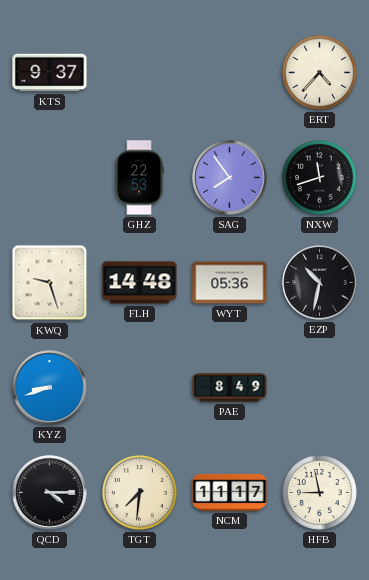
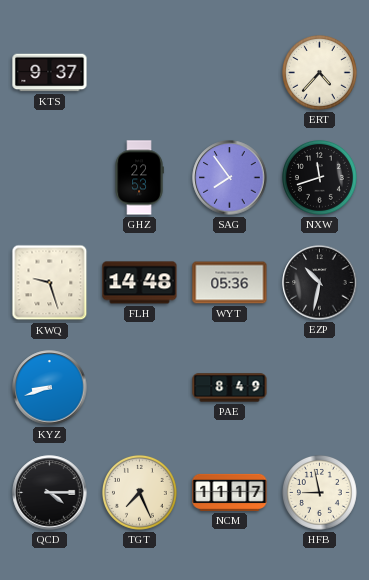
TGT: 7:31 -> 7:26
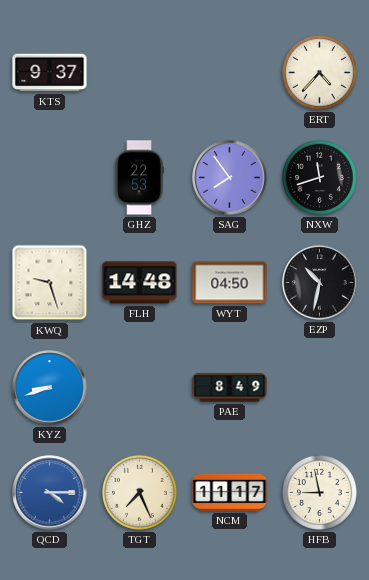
WYT: 05:36 -> 04:50
QCD dial: black -> blue
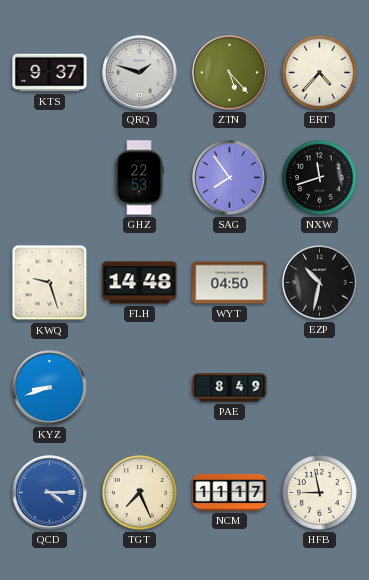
QRQ: none -> 1:48
ZTN: none -> 5:23
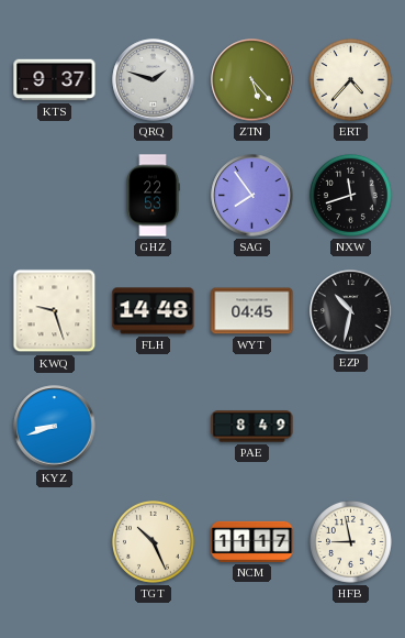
WYT: 04:50 -> 04:45
QCD: 4:15 -> none
TGT: 7:26 -> 10:26
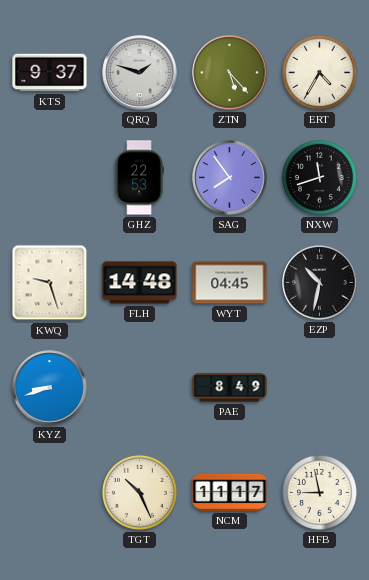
ERT: 4:37 -> 4:35
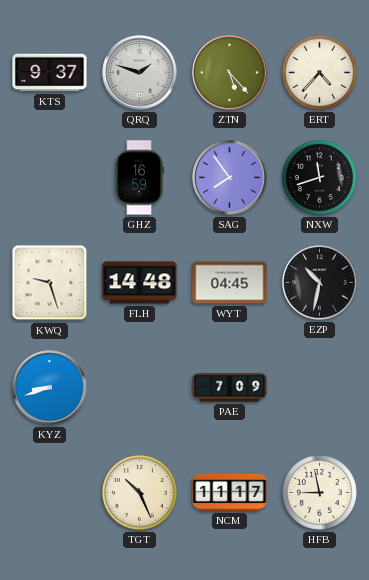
ERT: 4:35 -> 4:37
GHZ: 22:53 -> 16:59
PAE: 8:49 -> 7:09
